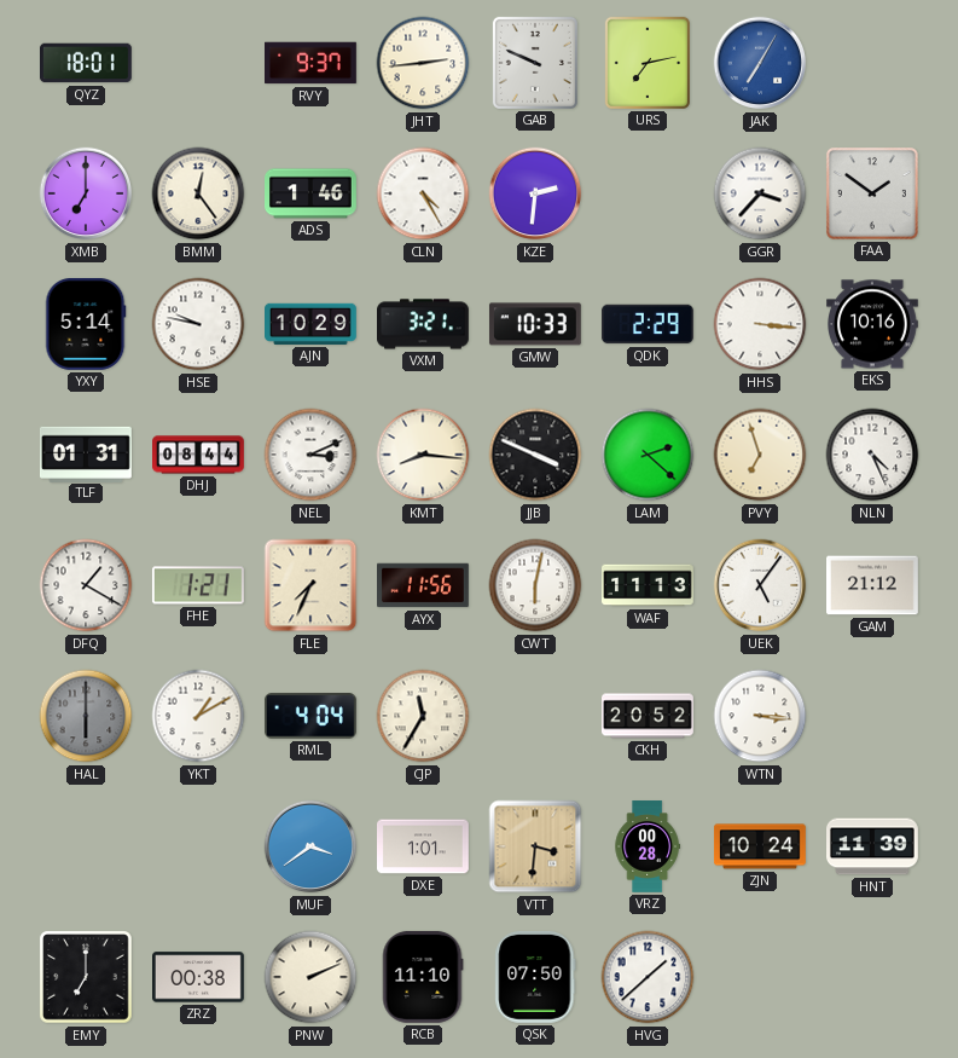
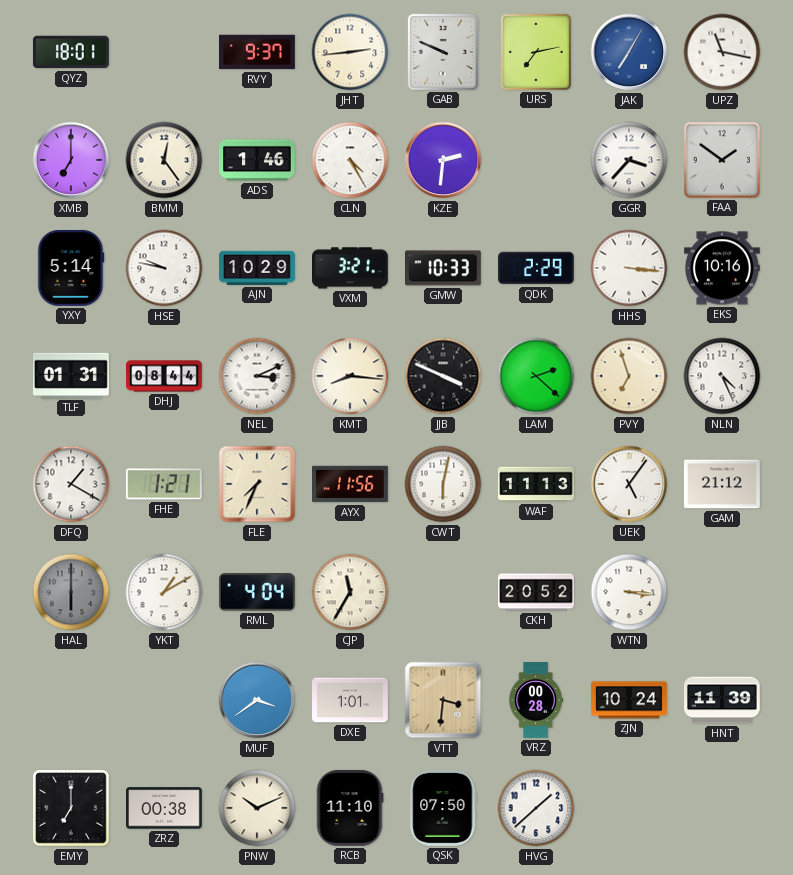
UPZ: none -> 11:17
PNW: 2:11 -> 10:11
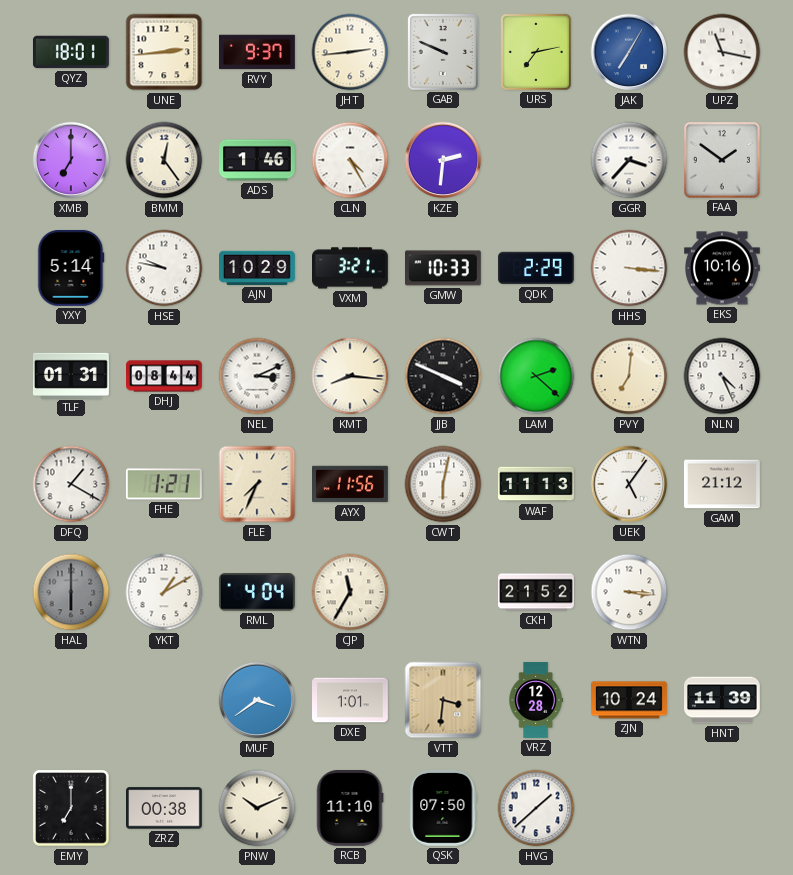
UNE: none -> 2:44
PVY: 6:57 -> 7:01
CKH: 20:52 -> 21:52
VRZ: 00:28 -> 12:28
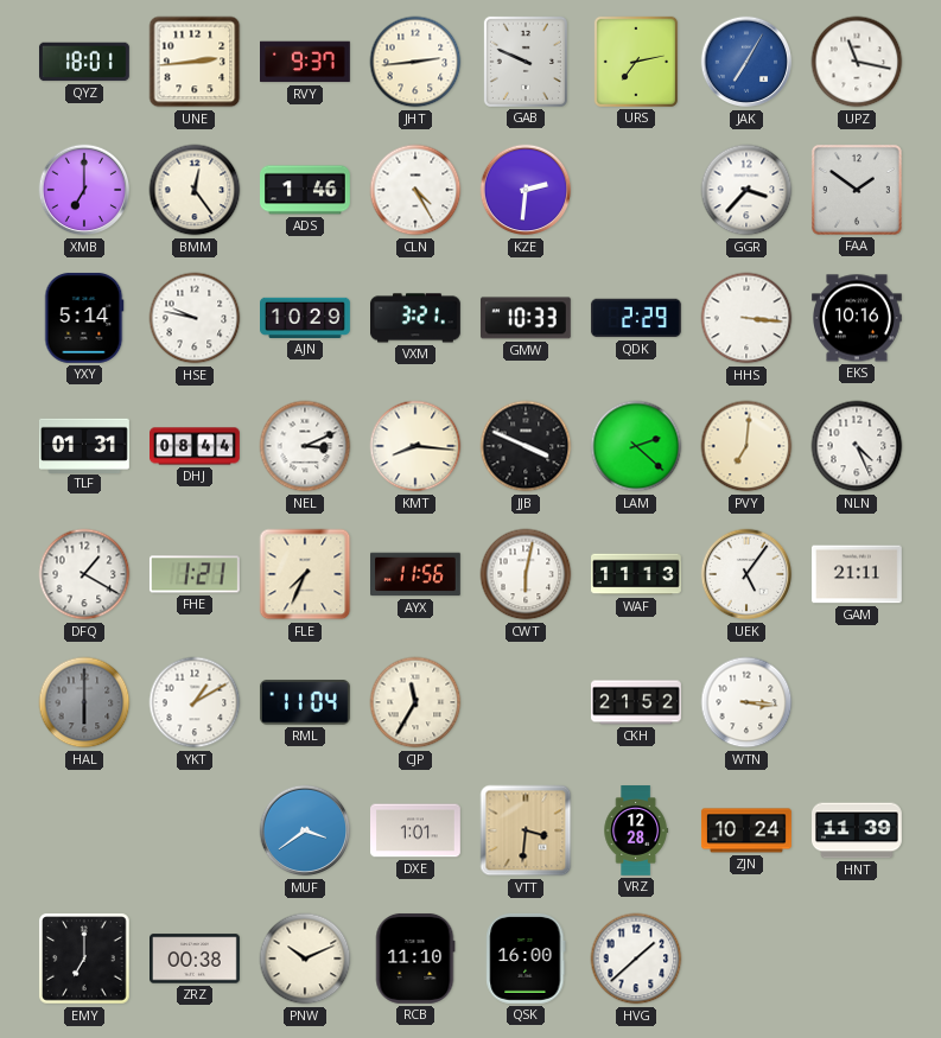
GAM: 21:12 -> 21:11
RML: 4:04 -> 11:04
QSK: 07:50 -> 16:00
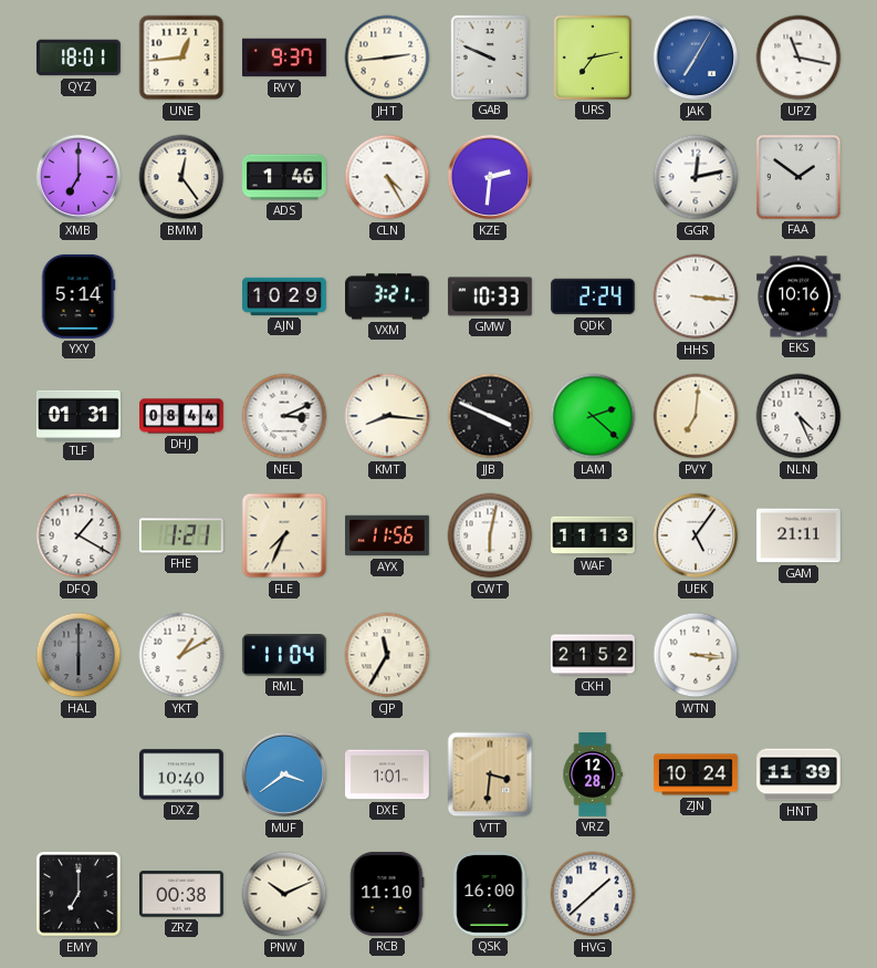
UNE: 2:44 -> 12:44
GGR: 3:37 -> 12:13
HSE: 9:47 -> none
QDK: 2:29 -> 2:24
DXZ: none -> 10:40
